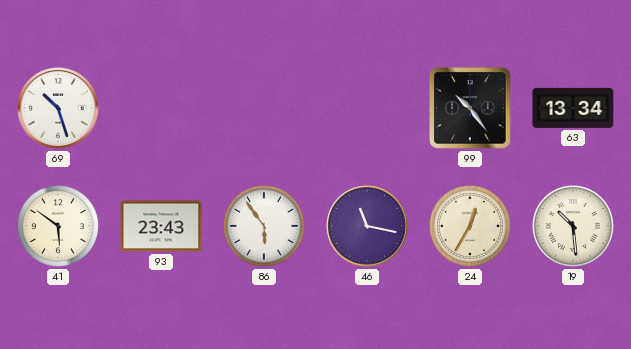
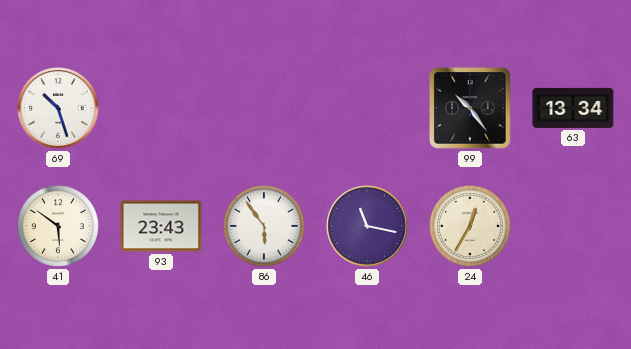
19: 10:29 -> none
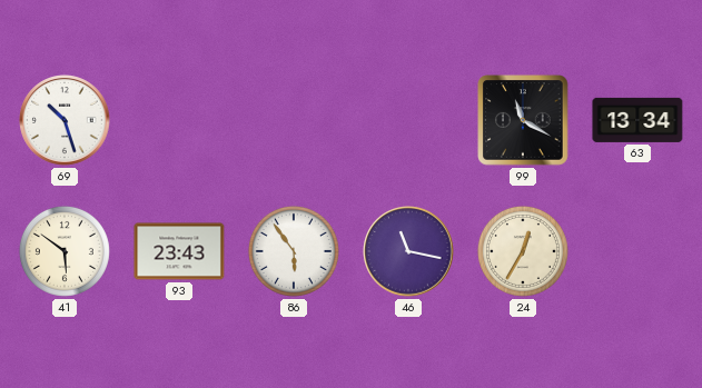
99: 10:24 -> 11:20
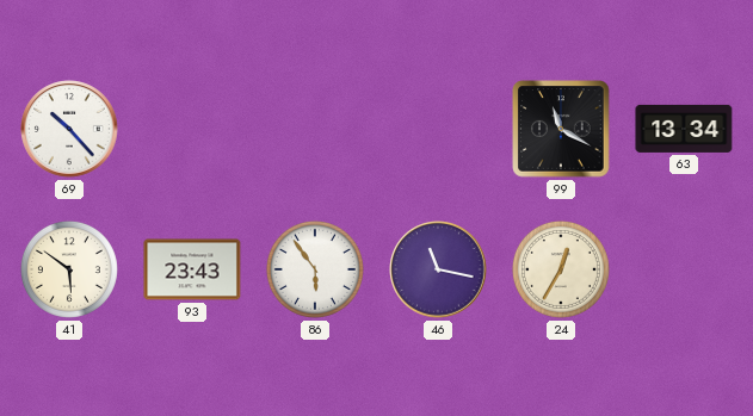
69: 10:27 -> 10:23
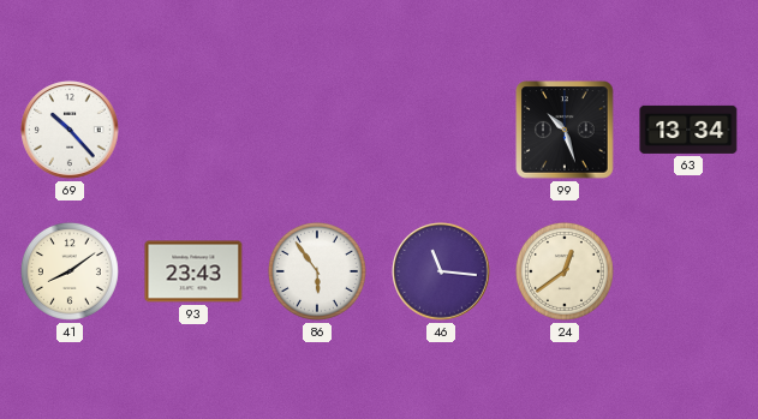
99: 11:20 -> 10:27
41: 5:51 -> 8:09
46: 11:17 -> 11:16
24: 12:35 -> 12:39
